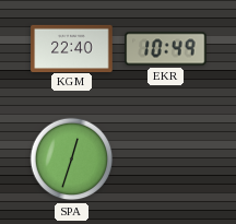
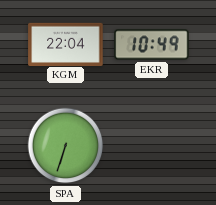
KGM: 22:40 -> 22:04
SPA: 12:33 -> 6:33
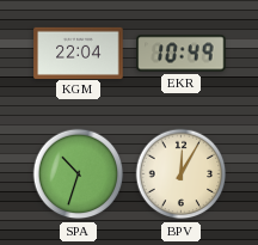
SPA: 6:33 -> 10:33
BPV: none -> 12:05
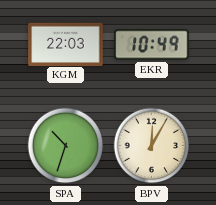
KGM: 22:04 -> 22:03
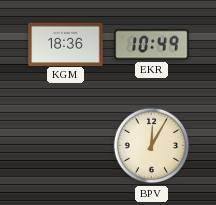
KGM: 22:03 -> 18:36
SPA: 10:33 -> none
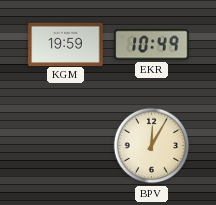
KGM: 18:36 -> 19:59
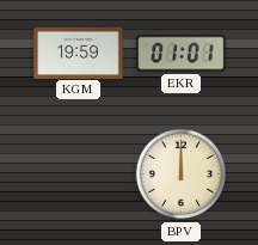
EKR: 10:49 -> 01:01
BPV: 12:05 -> 12:00
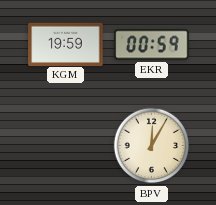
EKR: 01:01 -> 00:59
BPV: 12:00 -> 12:05
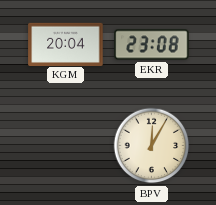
KGM: 19:59 -> 20:04
EKR: 00:59 -> 23:08
